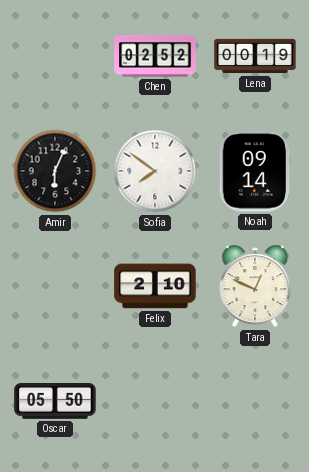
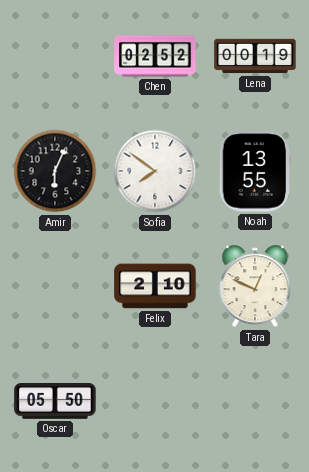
Noah: 09:14 -> 13:55
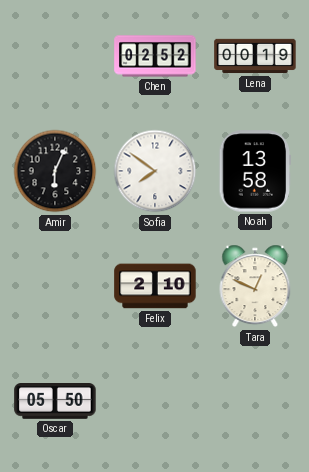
Noah: 13:55 -> 13:58
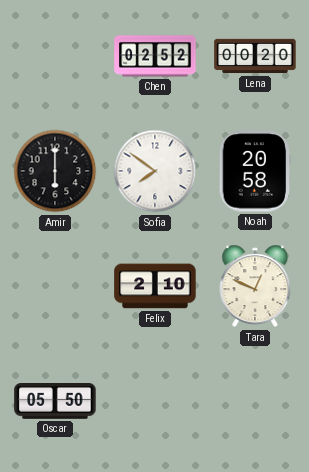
Lena: 00:19 -> 00:20
Amir: 6:04 -> 6:00
Noah: 13:58 -> 20:58
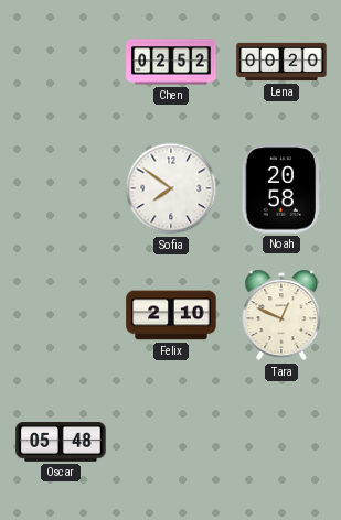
Amir: 6:00 -> none
Oscar: 05:50 -> 05:48
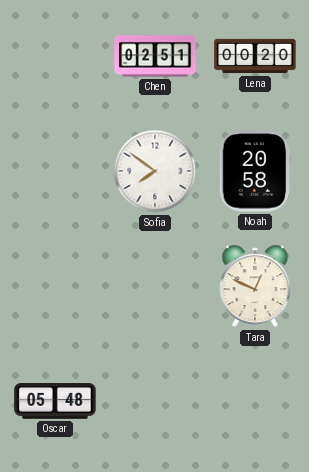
Chen: 02:52 -> 02:51
Felix: 2:10 -> none
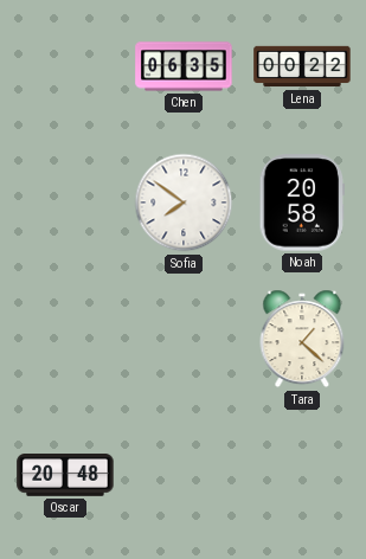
Chen: 02:51 -> 06:35
Lena: 00:20 -> 00:22
Tara: 12:49 -> 1:22
Oscar: 05:48 -> 20:48
